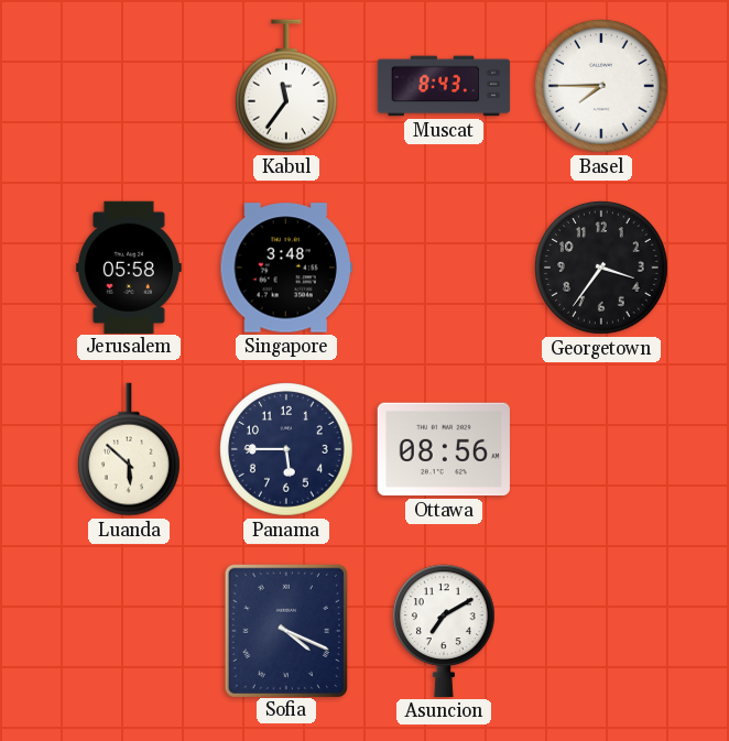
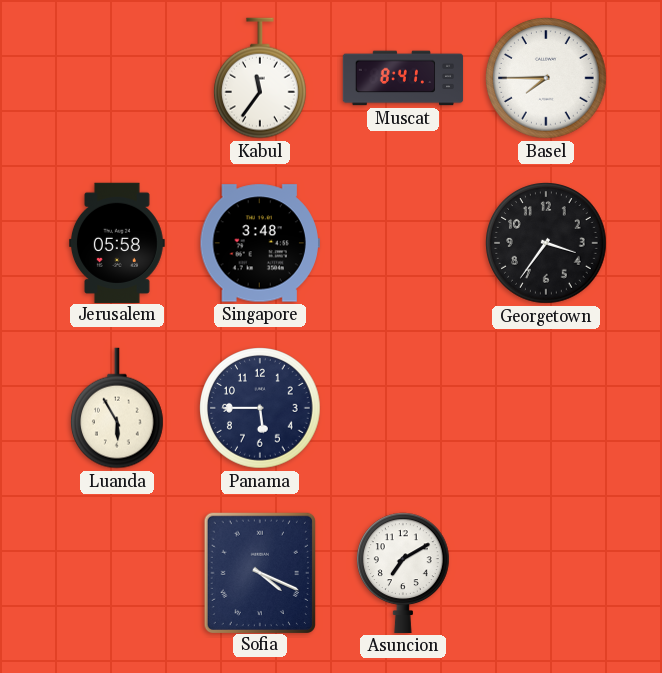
Muscat: 8:43 -> 8:41
Luanda: 5:52 -> 5:55
Ottawa: 08:56 -> none
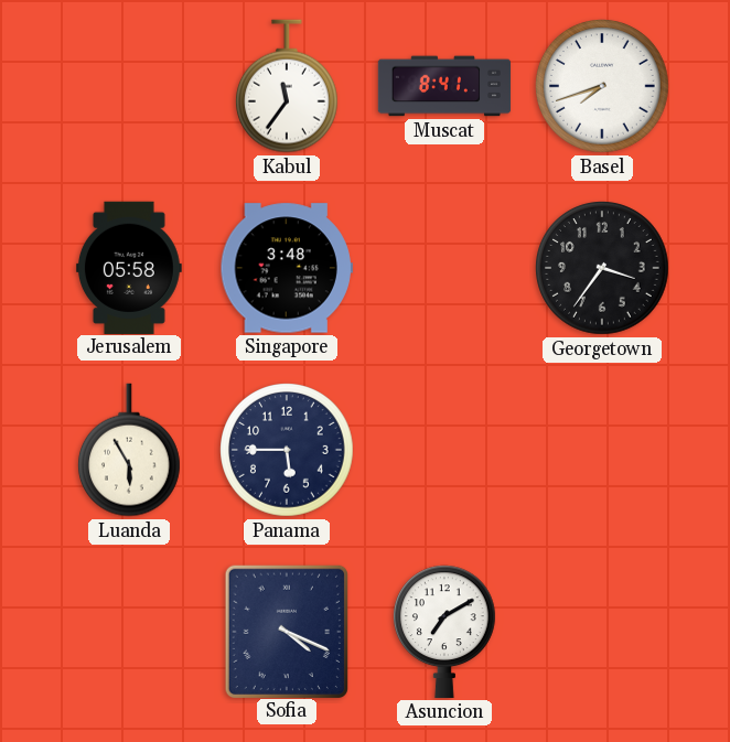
Basel: 7:45 -> 7:42
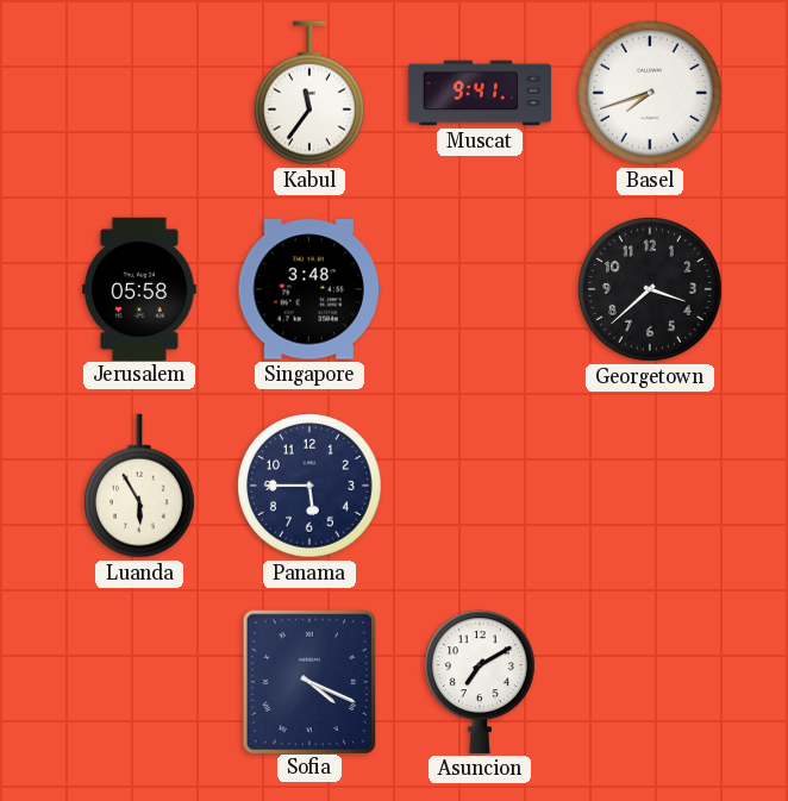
Muscat: 8:41 -> 9:41
Georgetown: 3:36 -> 3:38
